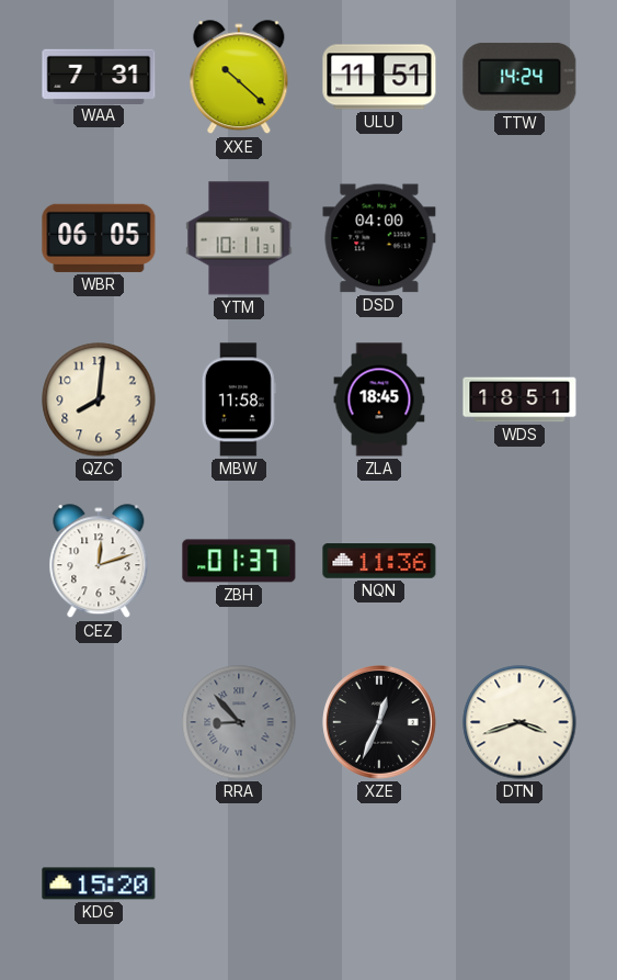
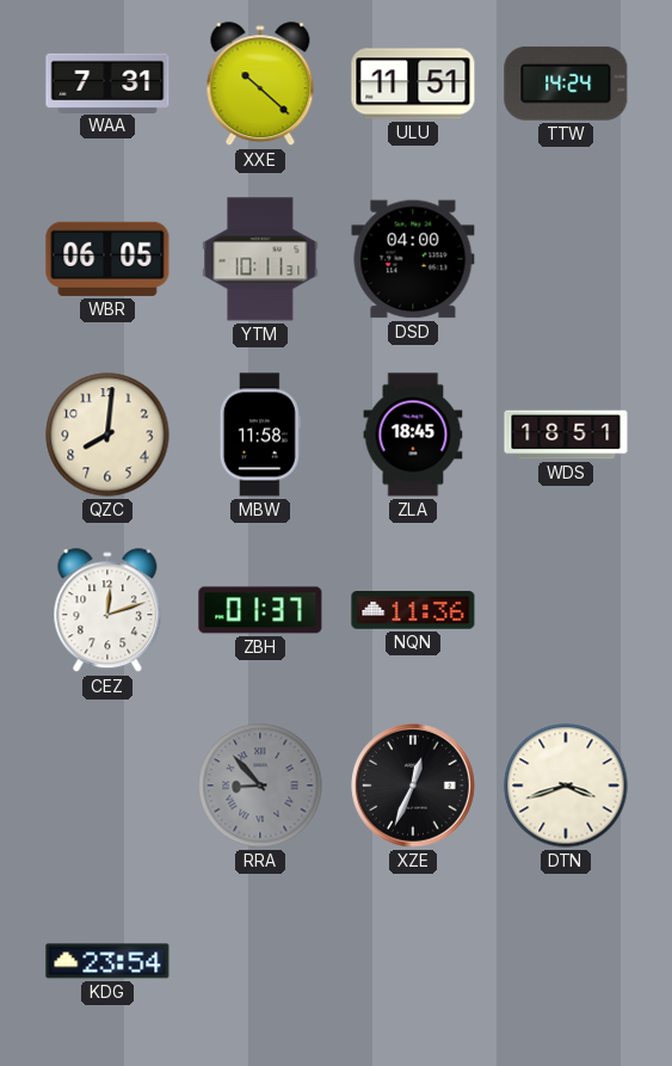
KDG: 15:20 -> 23:54
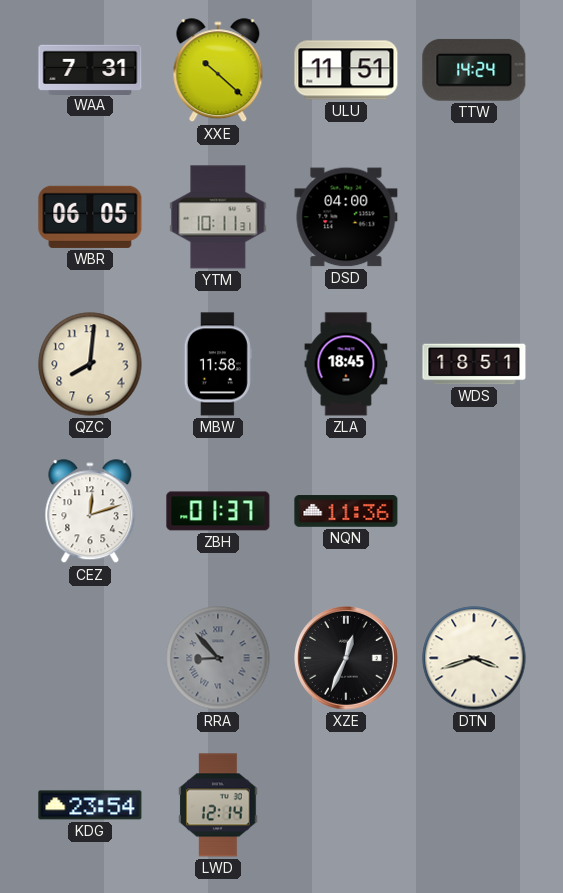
LWD: none -> 12:14
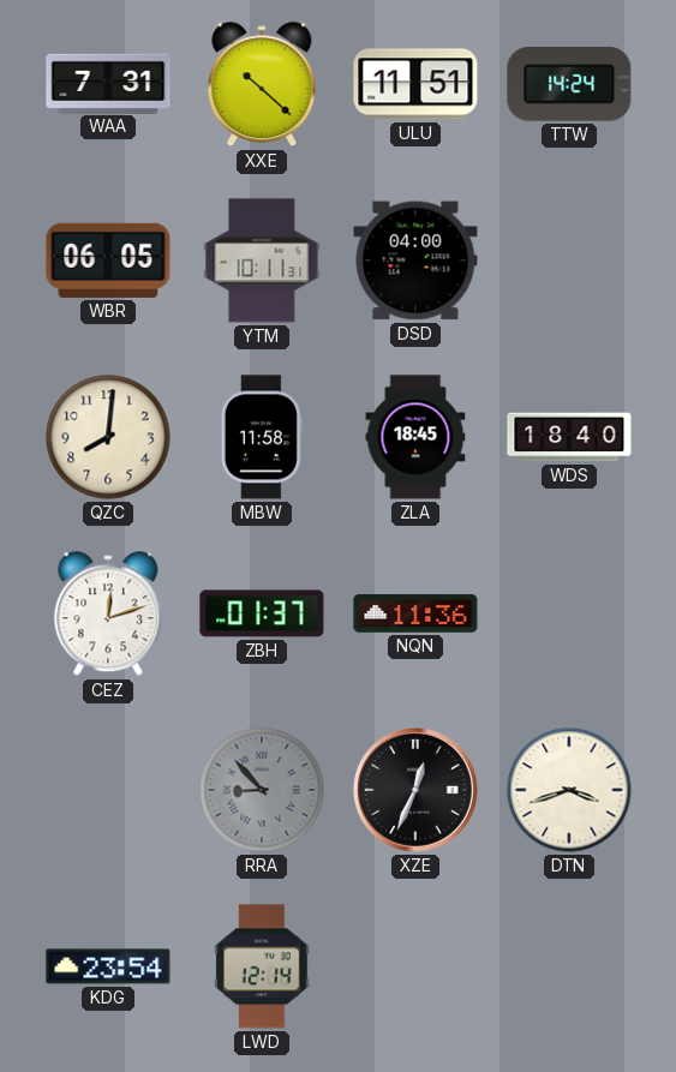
WDS: 18:51 -> 18:40
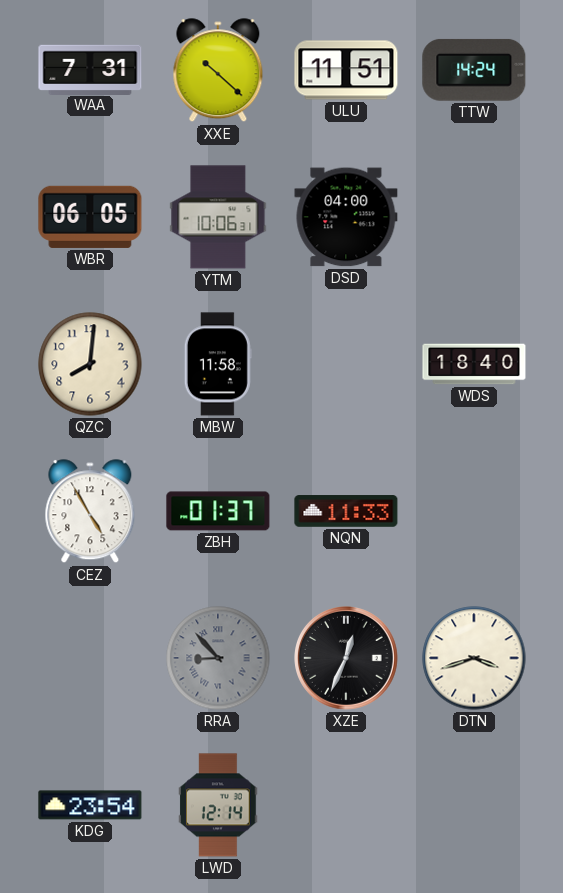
YTM: 10:11 -> 10:06
ZLA: 18:45 -> none
CEZ: 12:12 -> 4:55
NQN: 11:36 -> 11:33
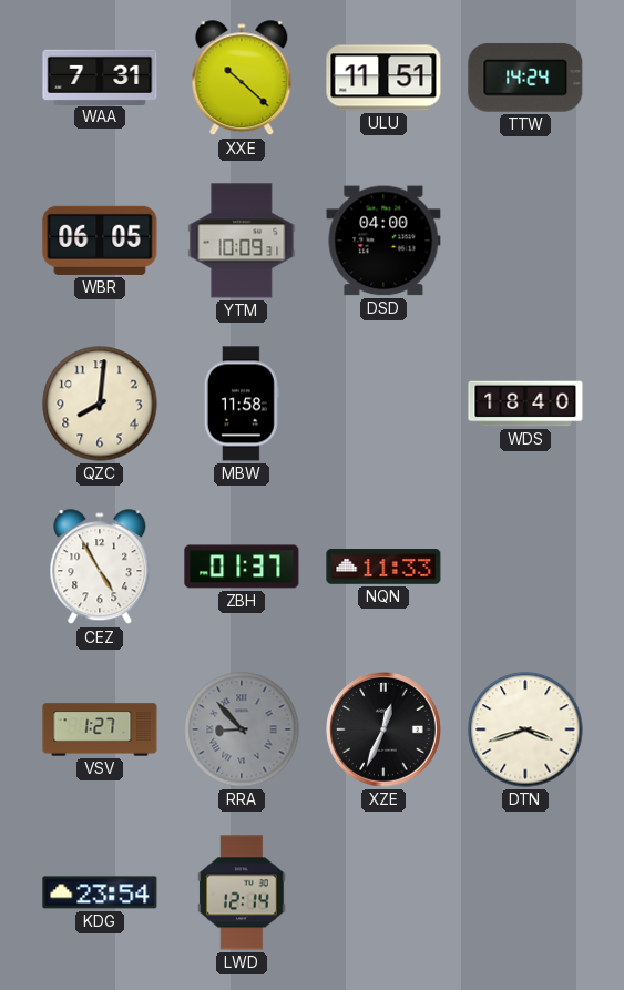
YTM: 10:06 -> 10:09
VSV: none -> 1:27
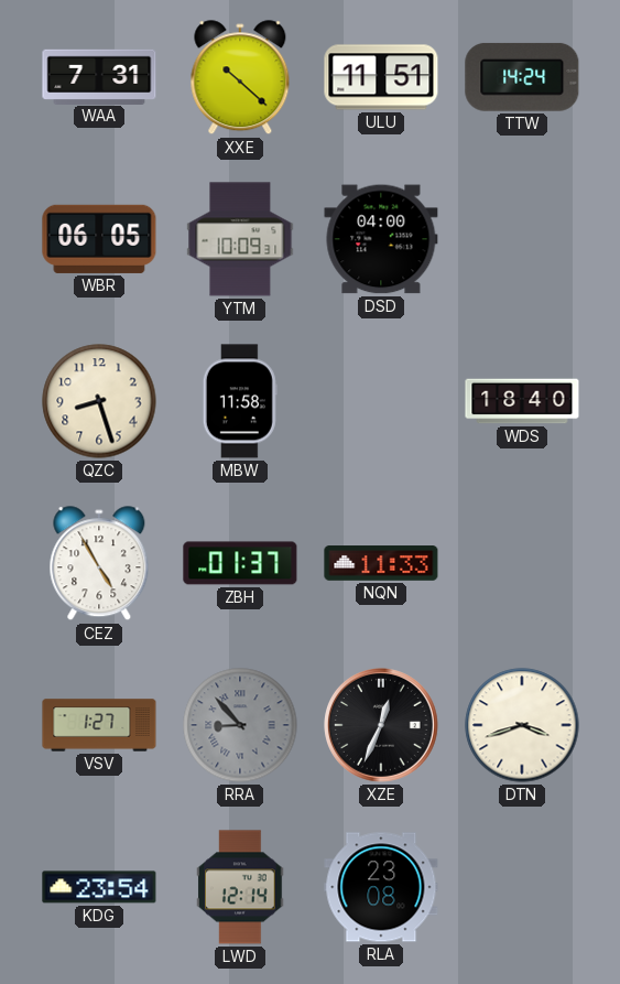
QZC: 8:01 -> 8:27
RLA: none -> 23:08
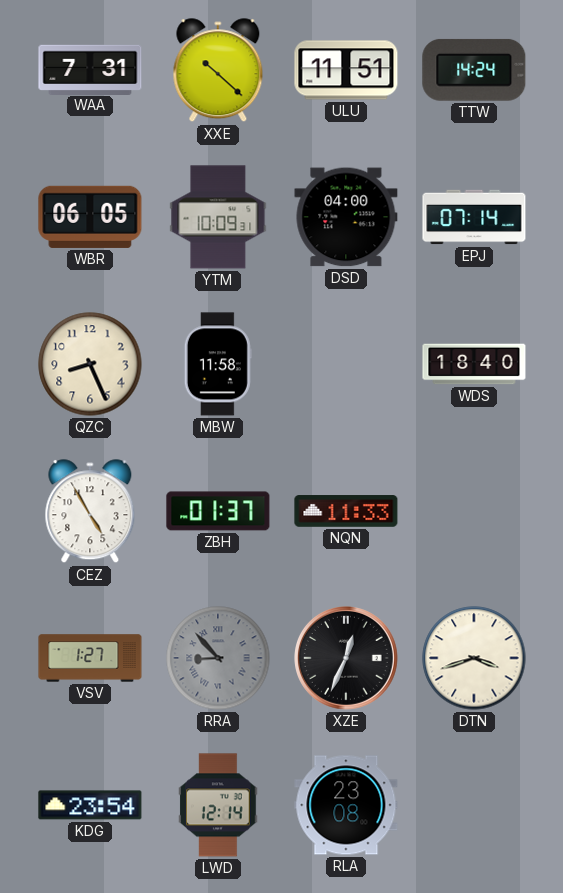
EPJ: none -> 07:14
QZC: 8:27 -> 8:26
